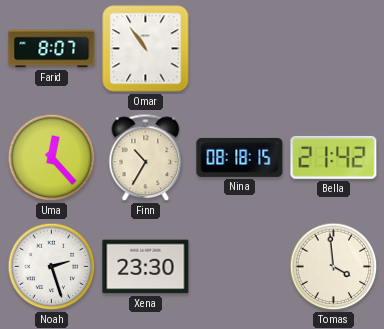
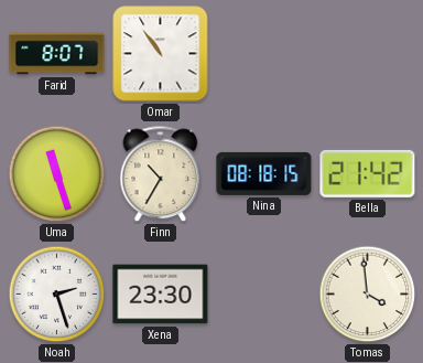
Uma: 12:23 -> 11:27
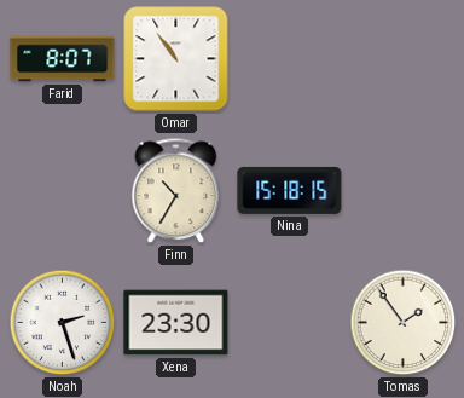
Uma: 11:27 -> none
Nina: 08:18 -> 15:18
Bella: 21:42 -> none
Tomas: 3:59 -> 1:54
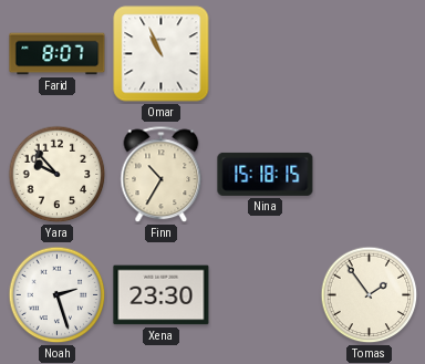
Omar: 10:54 -> 10:56
Yara: none -> 9:53
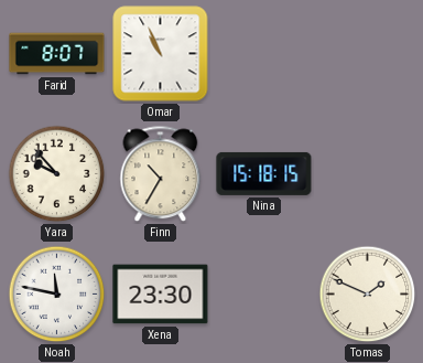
Noah: 2:27 -> 11:47
Tomas: 1:54 -> 1:49
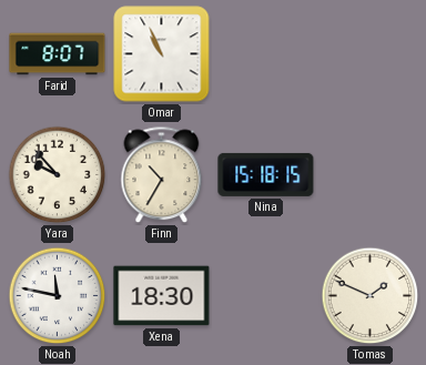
Xena: 23:30 -> 18:30
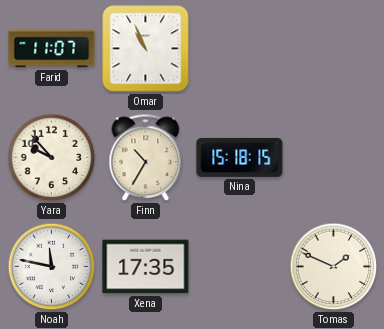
Farid: 8:07 -> 11:07
Xena: 18:30 -> 17:35
